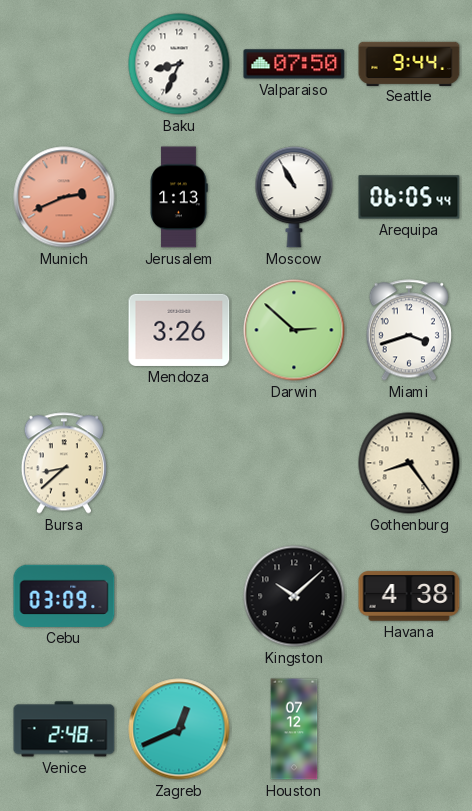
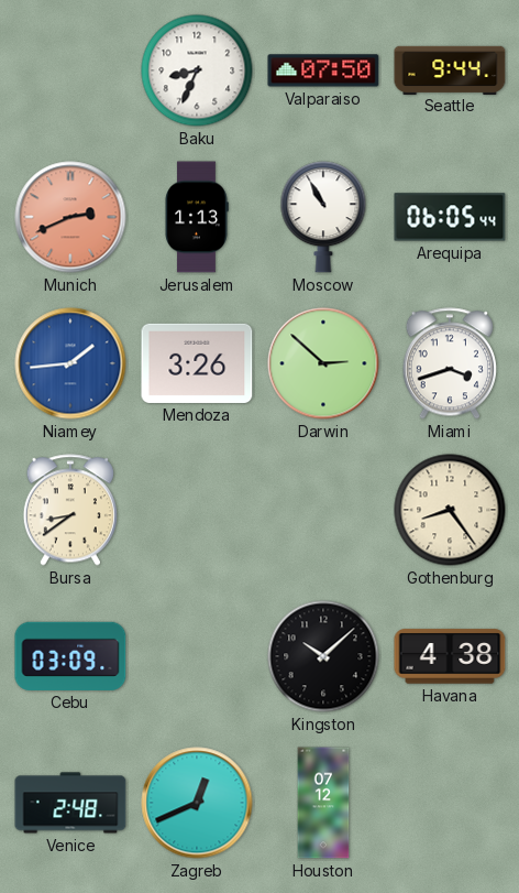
Niamey: none -> 1:44
Bursa: 8:38 -> 8:39
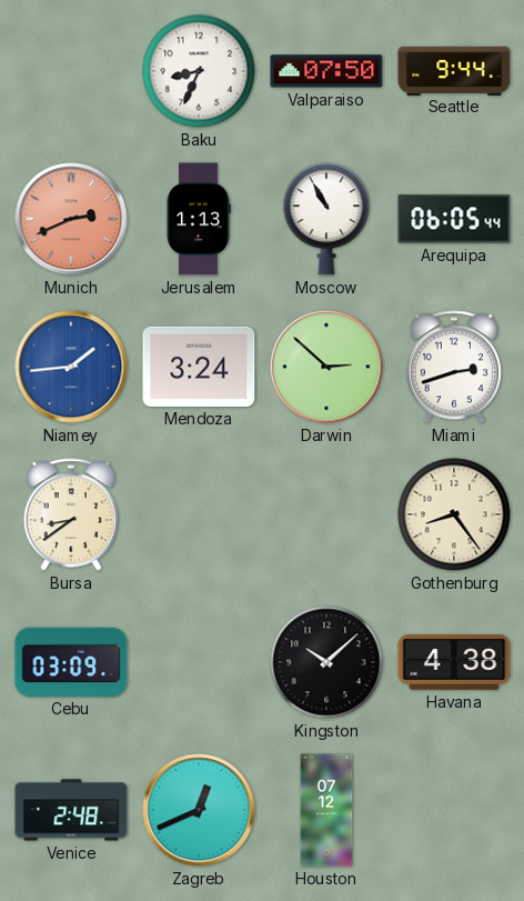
Mendoza: 3:26 -> 3:24
Miami: 3:42 -> 2:42
